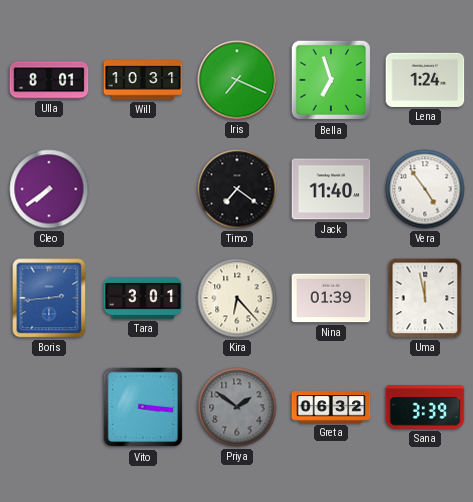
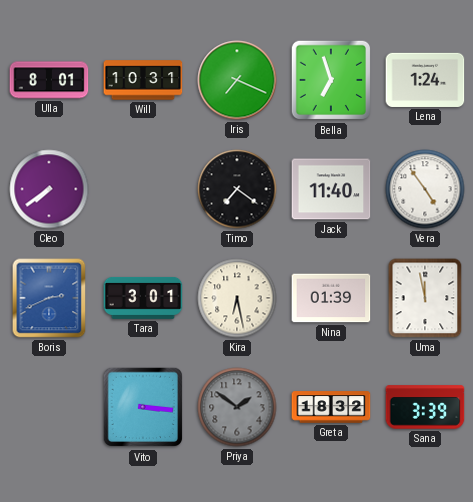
Boris: 2:44 -> 2:41
Kira: 6:23 -> 6:28
Greta: 06:32 -> 18:32
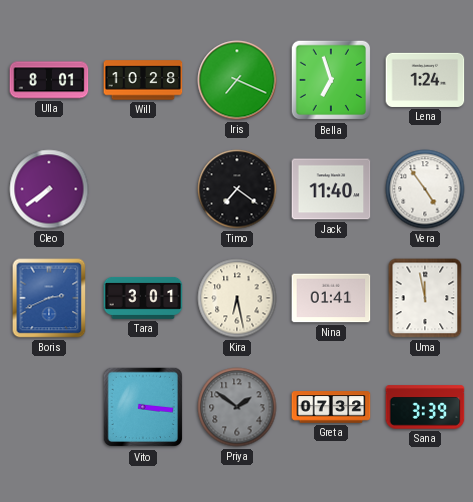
Will: 10:31 -> 10:28
Nina: 01:39 -> 01:41
Greta: 18:32 -> 07:32
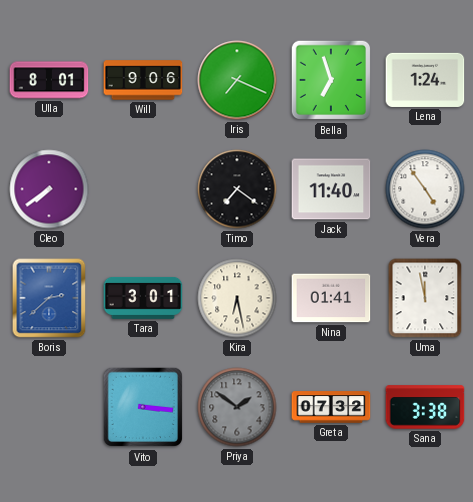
Will: 10:28 -> 9:06
Boris: 2:41 -> 2:38
Sana: 3:39 -> 3:38
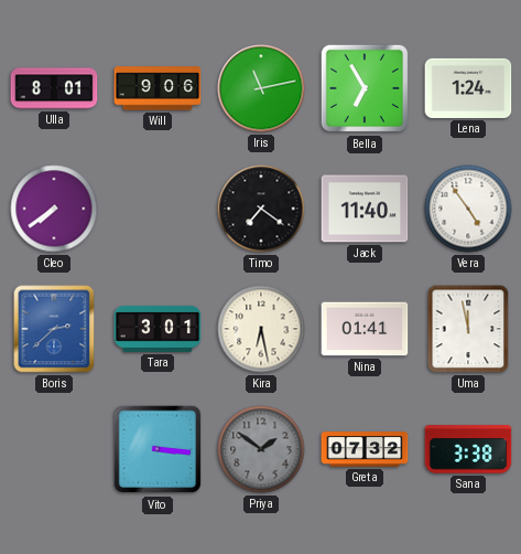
Iris: 7:19 -> 11:13
Bella: 6:57 -> 6:55
